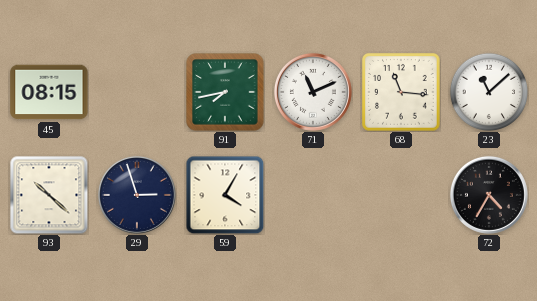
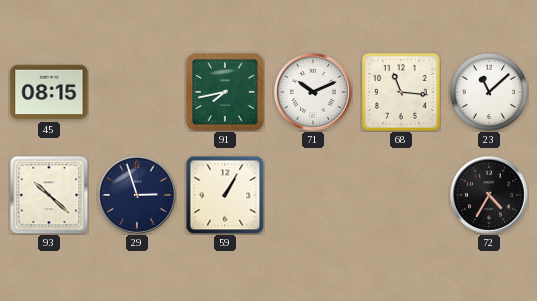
71: 11:11 -> 10:11
59: 4:05 -> 1:05
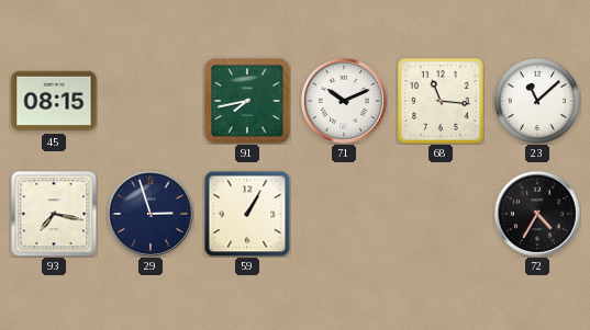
93: 10:22 -> 7:17
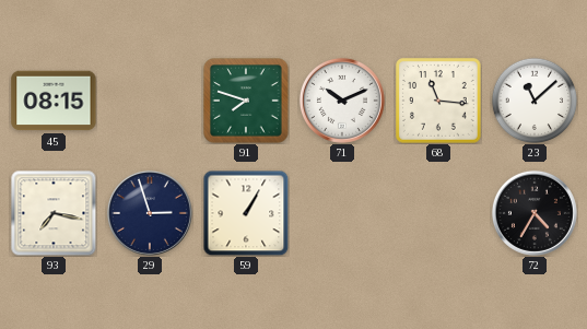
91: 7:43 -> 7:48
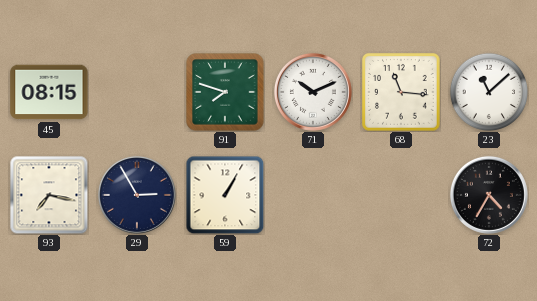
29: 2:57 -> 2:55
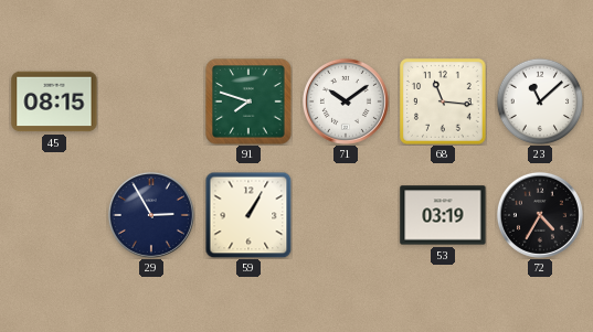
71: 10:11 -> 10:09
93: 7:17 -> none
53: none -> 03:19
